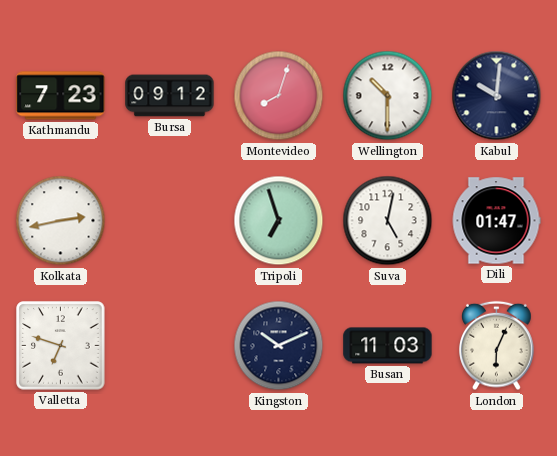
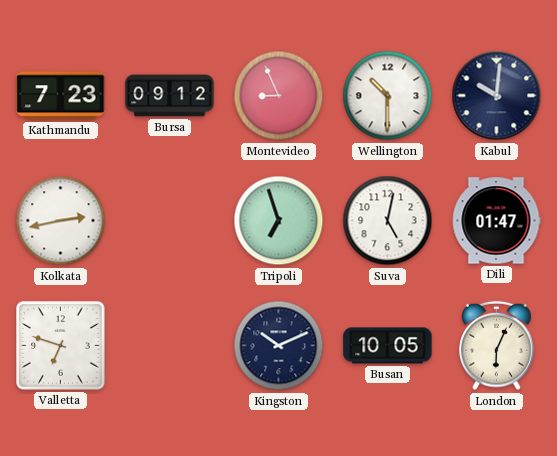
Montevideo: 8:03 -> 8:56
Busan: 11:03 -> 10:05
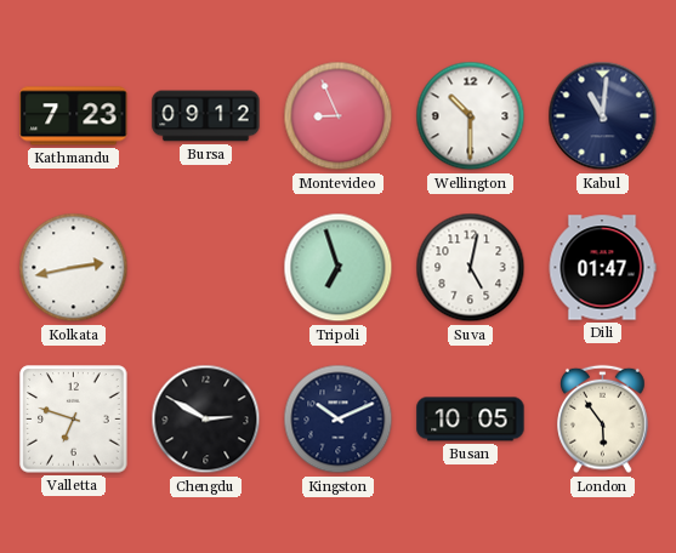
Kabul: 10:01 -> 11:01
Chengdu: none -> 2:50
London: 6:04 -> 5:54
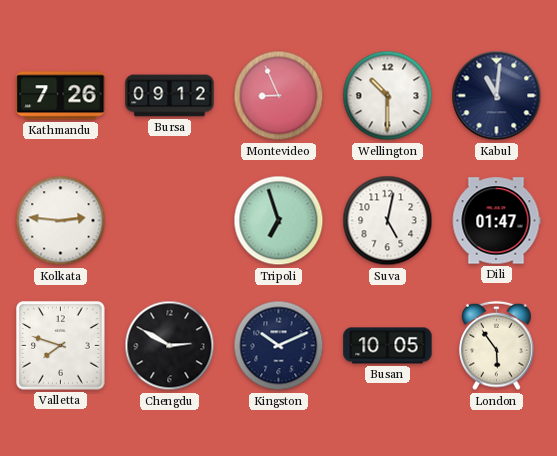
Kathmandu: 7:23 -> 7:26
Kolkata: 2:43 -> 2:46
Valletta: 6:48 -> 7:48
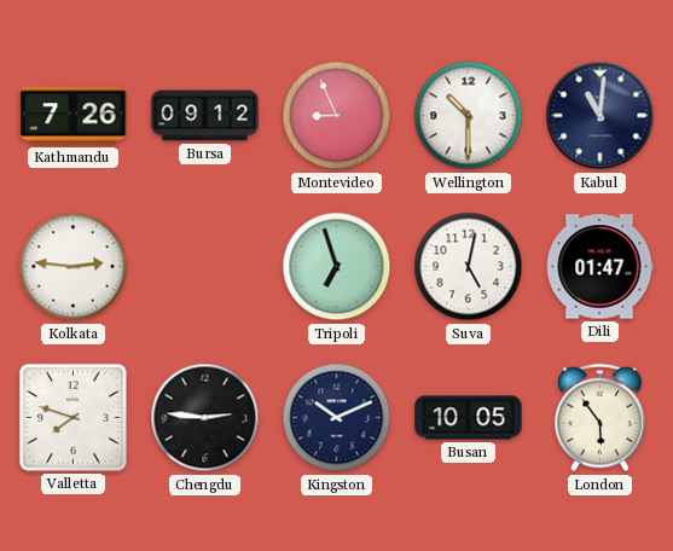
Chengdu: 2:50 -> 2:46
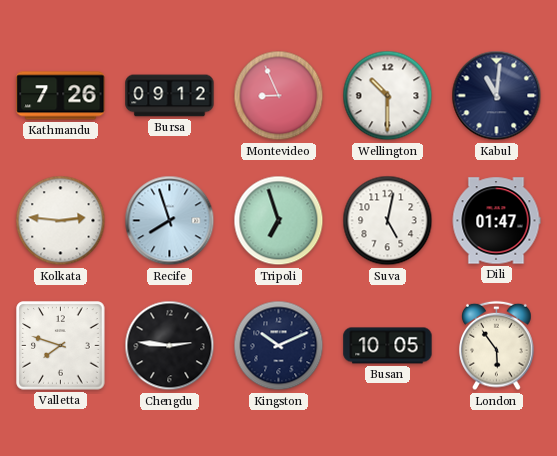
Recife: none -> 7:57
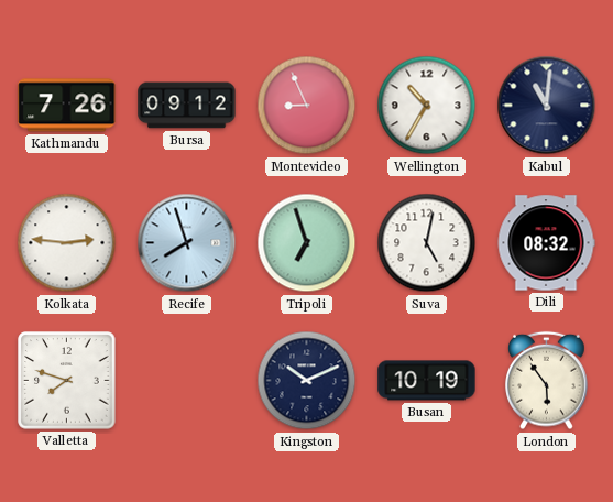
Wellington: 10:30 -> 10:35
Dili: 01:47 -> 08:32
Chengdu: 2:46 -> none
Busan: 10:05 -> 10:19
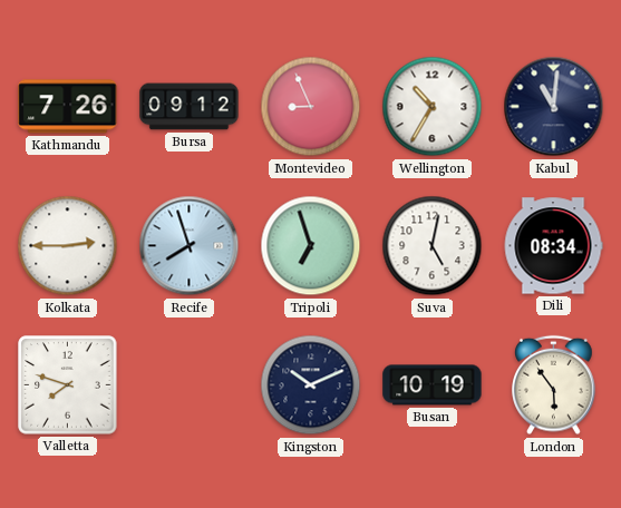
Kolkata: 2:46 -> 2:45
Dili: 08:32 -> 08:34
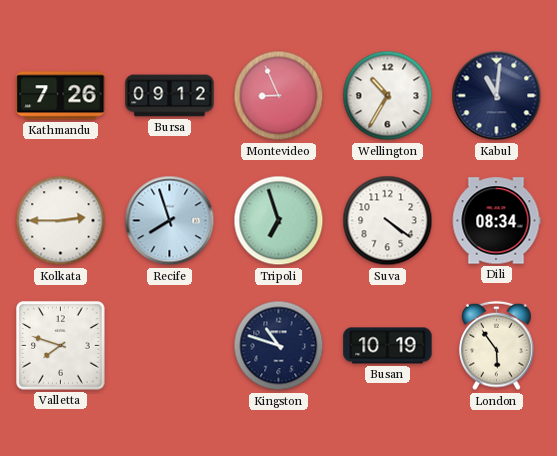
Suva: 5:02 -> 4:21
Kingston: 10:11 -> 10:48
